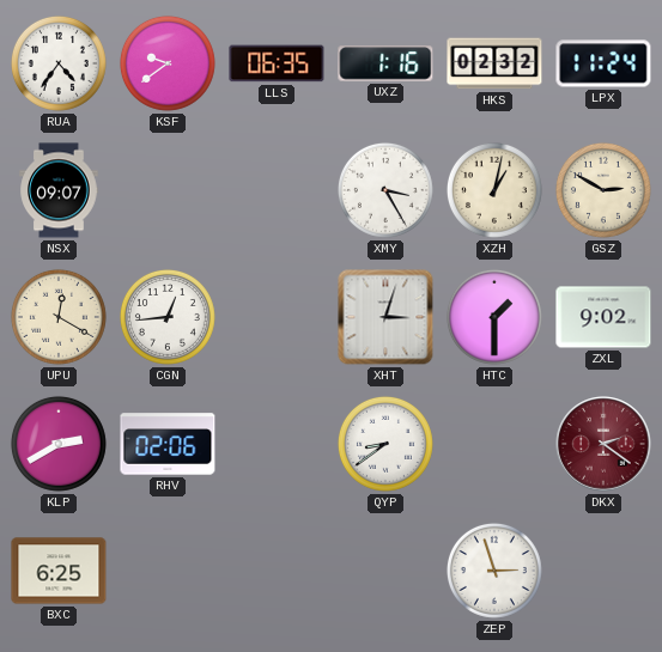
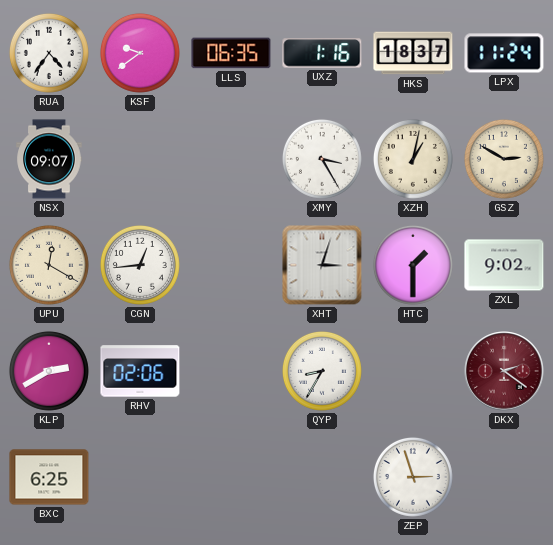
HKS: 02:32 -> 18:37
QYP: 8:39 -> 8:35
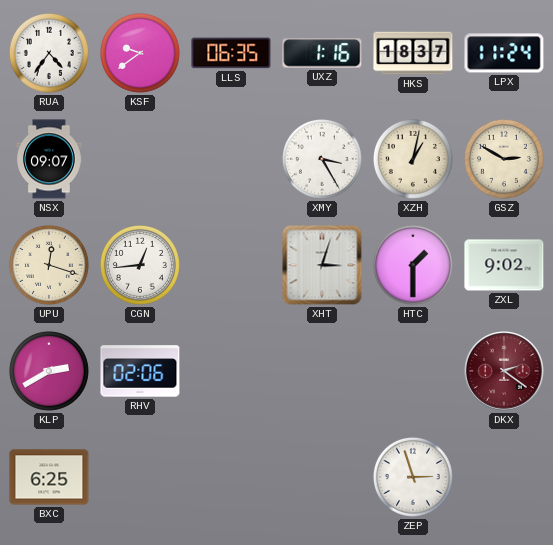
UPU: 12:20 -> 12:18
QYP: 8:35 -> none
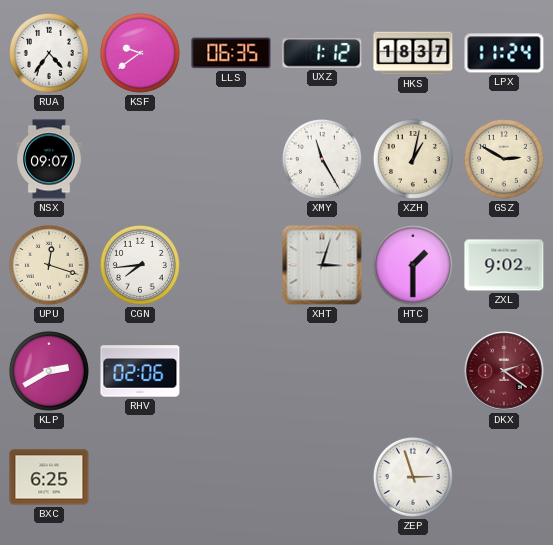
UXZ: 1:16 -> 1:12
XMY: 3:25 -> 11:25
CGN: 12:44 -> 7:44
